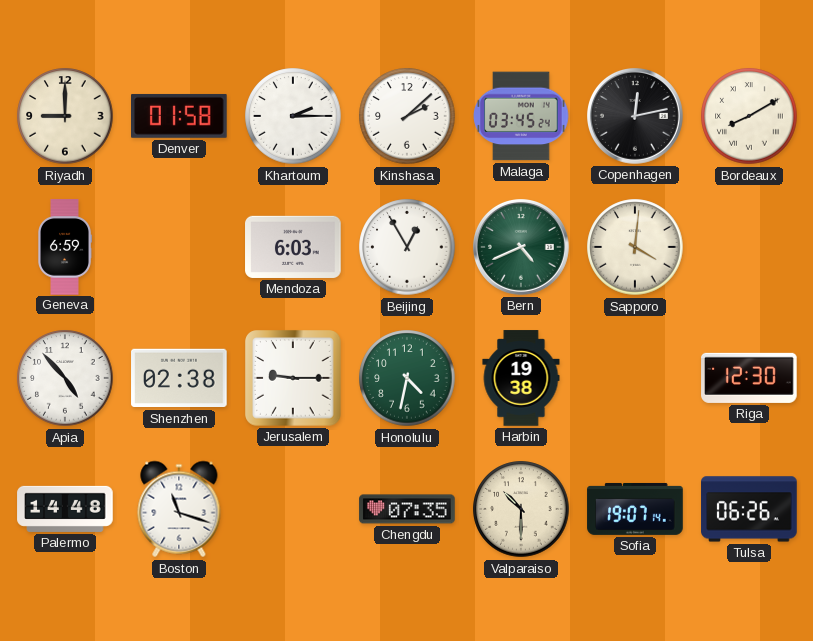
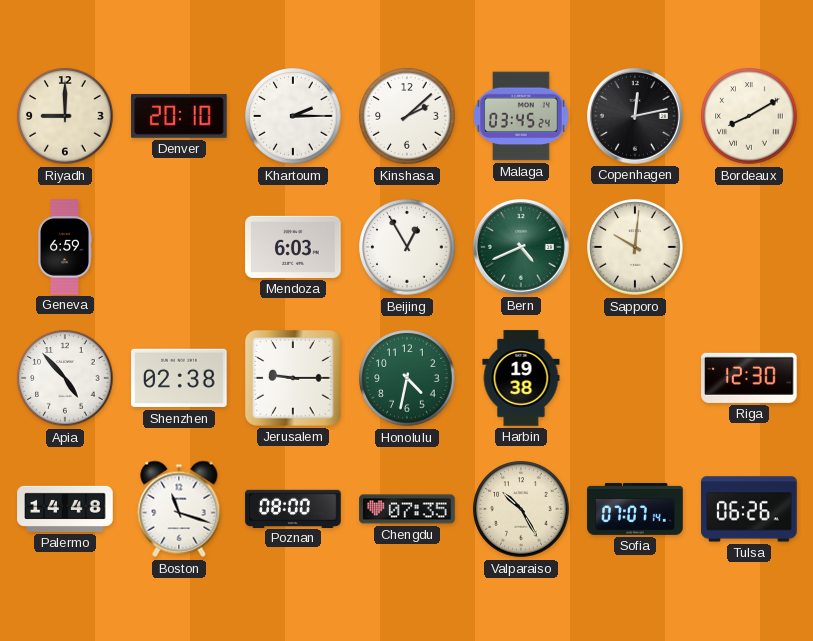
Denver: 01:58 -> 20:10
Sapporo: 4:01 -> 10:01
Poznan: none -> 08:00
Valparaiso: 10:30 -> 10:25
Sofia: 19:07 -> 07:07
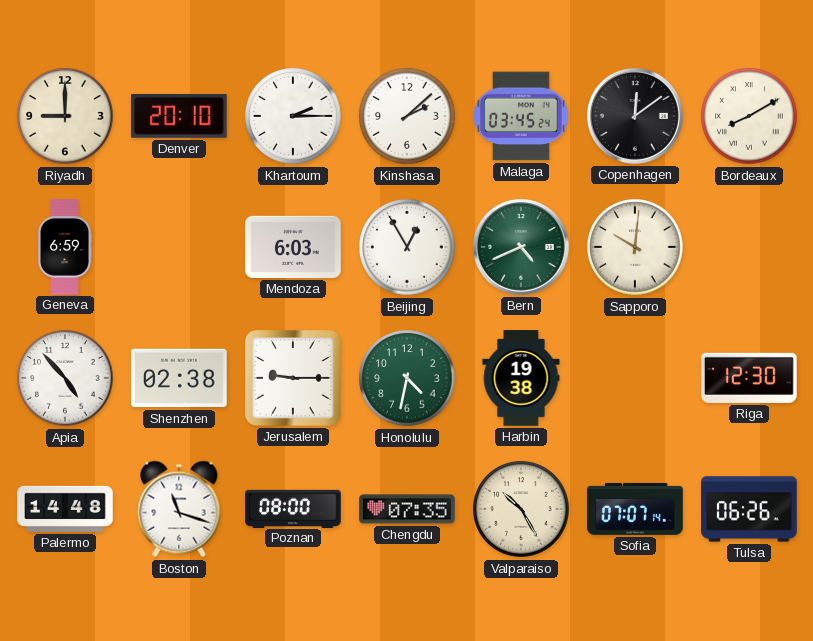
Copenhagen: 12:13 -> 12:09
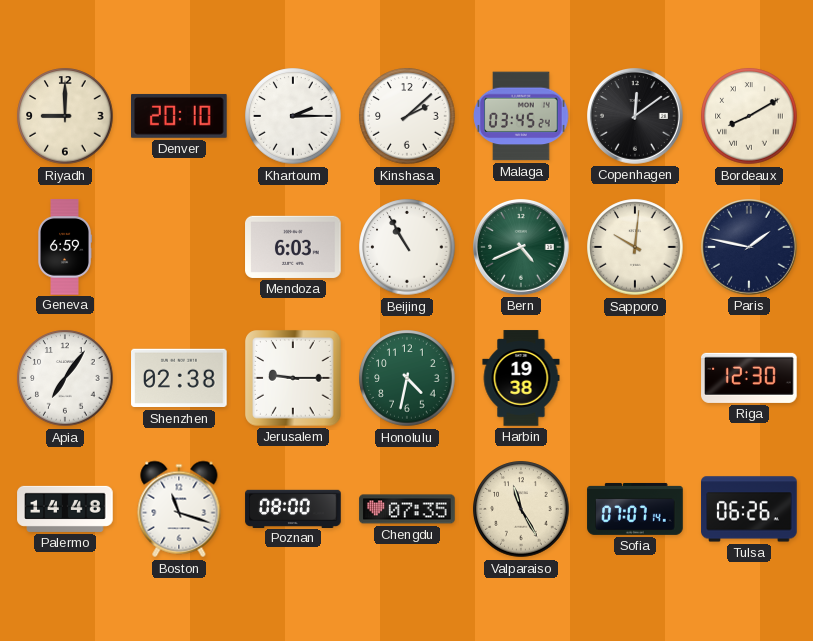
Beijing: 12:55 -> 10:55
Paris: none -> 1:47
Apia: 4:53 -> 7:06
Valparaiso: 10:25 -> 11:25
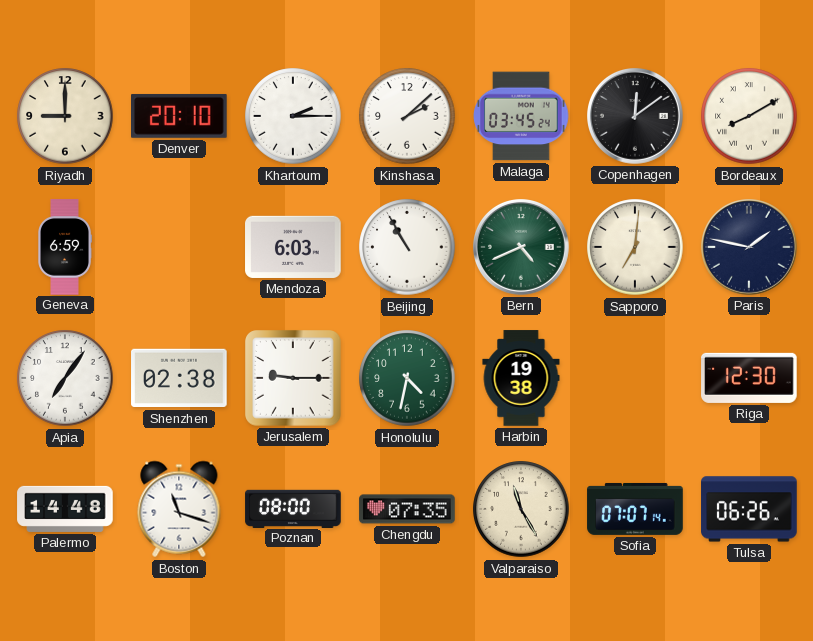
Sapporo: 10:01 -> 7:01
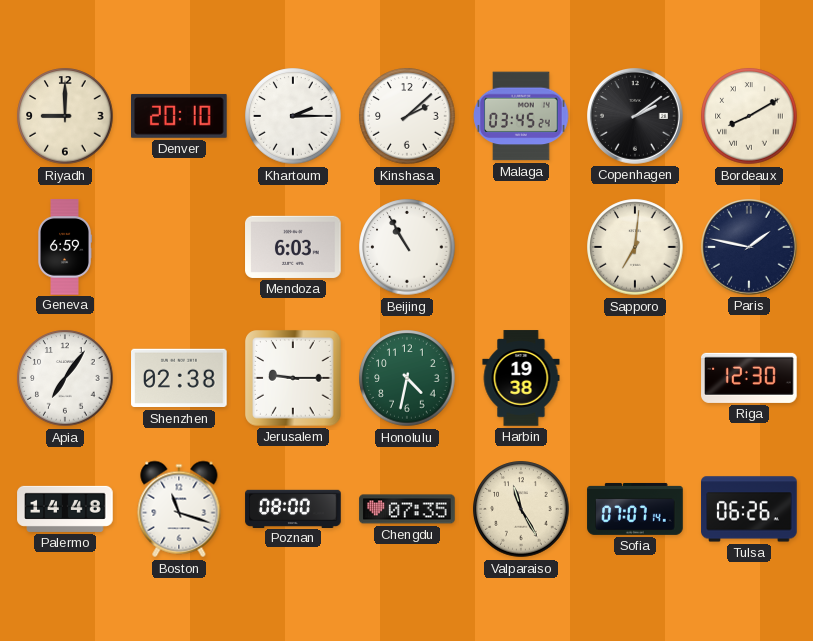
Copenhagen: 12:09 -> 2:09
Bern: 4:41 -> none
